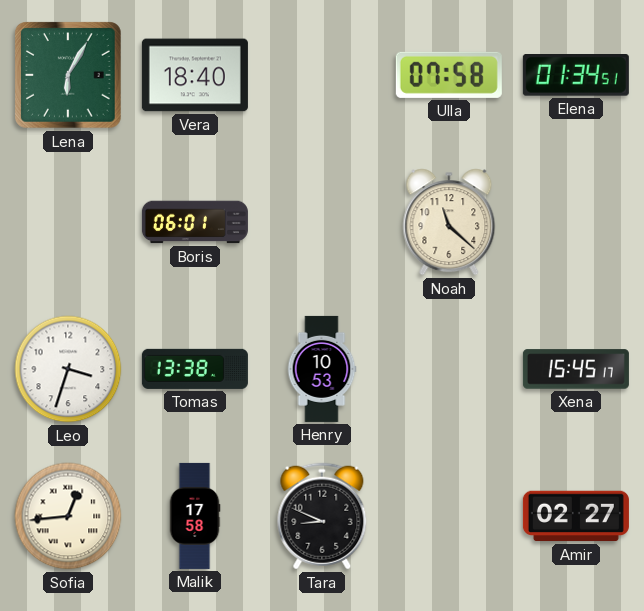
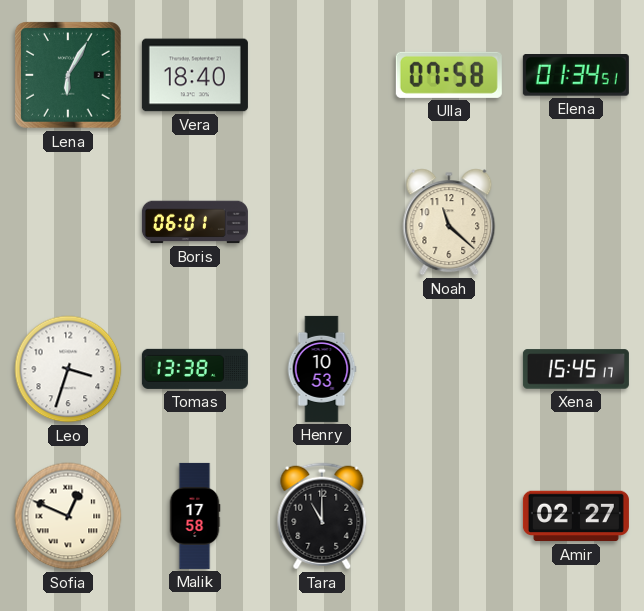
Sofia: 12:44 -> 12:49
Tara: 8:49 -> 11:00
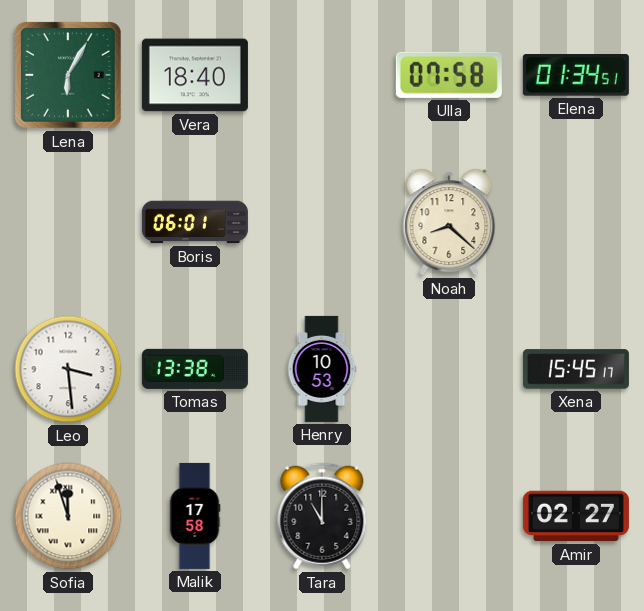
Noah: 11:22 -> 8:22
Leo: 3:33 -> 3:29
Sofia: 12:49 -> 11:57
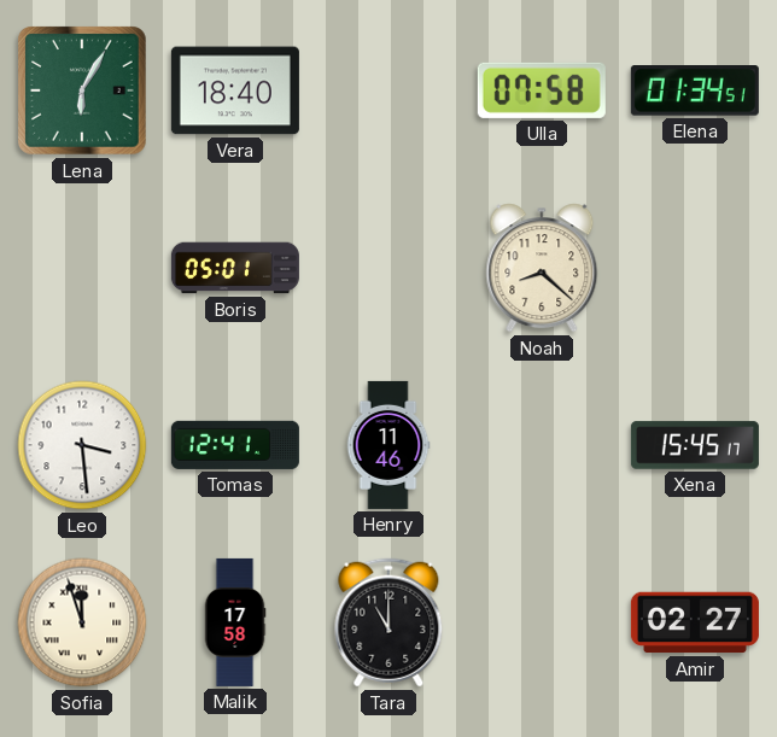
Boris: 06:01 -> 05:01
Tomas: 13:38 -> 12:41
Henry: 10:53 -> 11:46
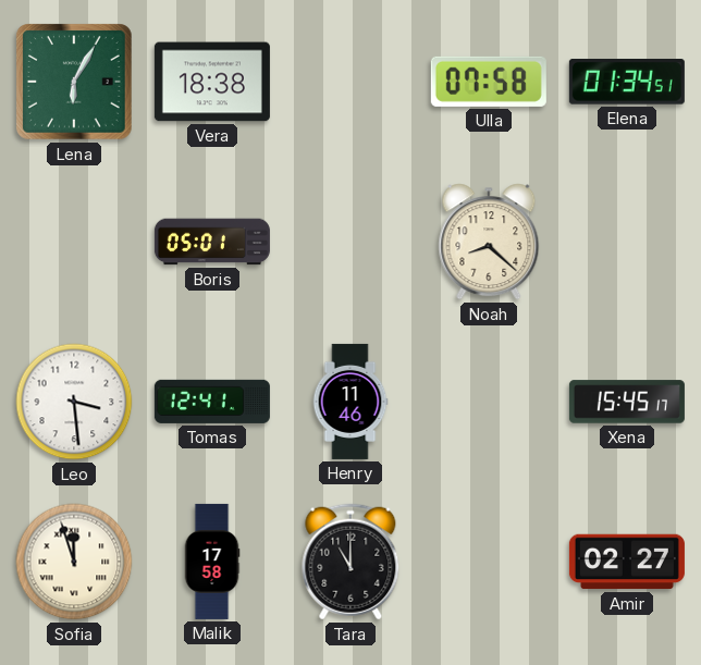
Vera: 18:40 -> 18:38
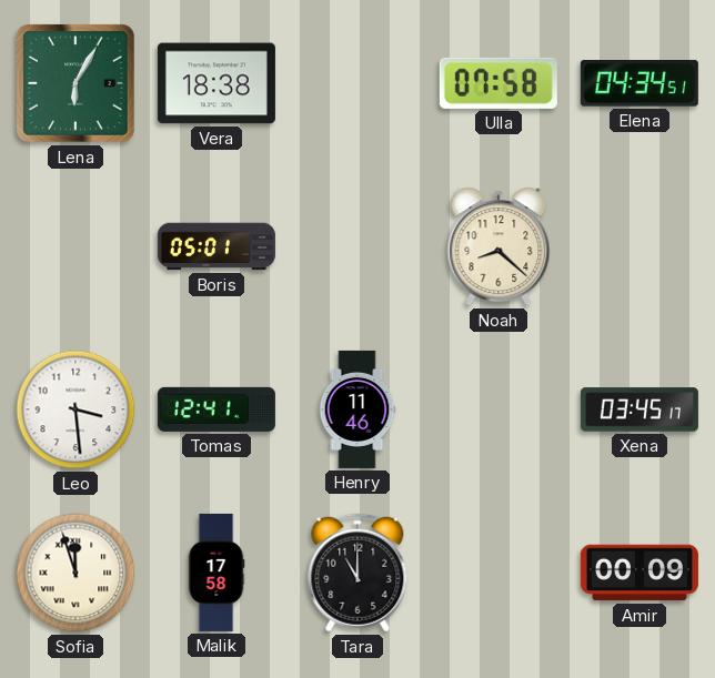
Elena: 01:34 -> 04:34
Xena: 15:45 -> 03:45
Amir: 02:27 -> 00:09
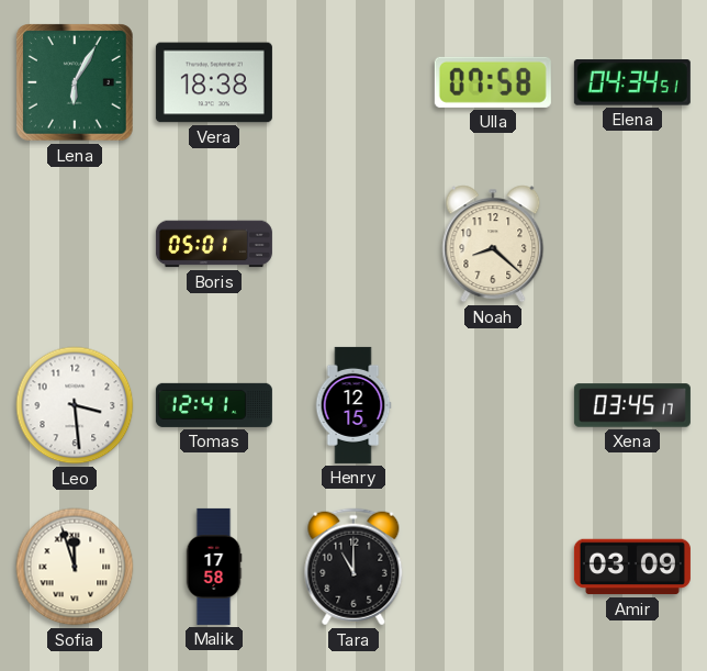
Henry: 11:46 -> 12:15
Amir: 00:09 -> 03:09
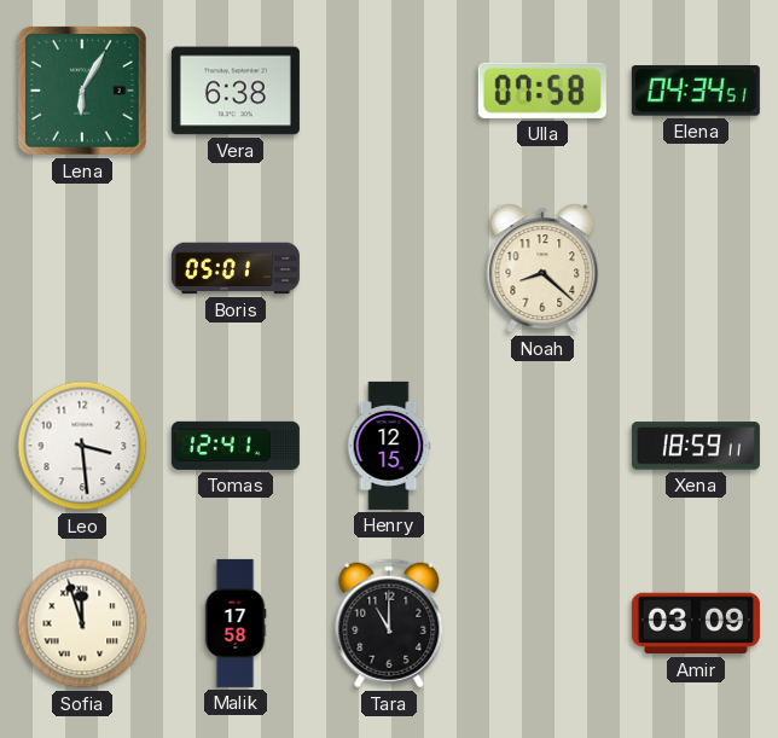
Vera: 18:38 -> 6:38
Xena: 03:45 -> 18:59
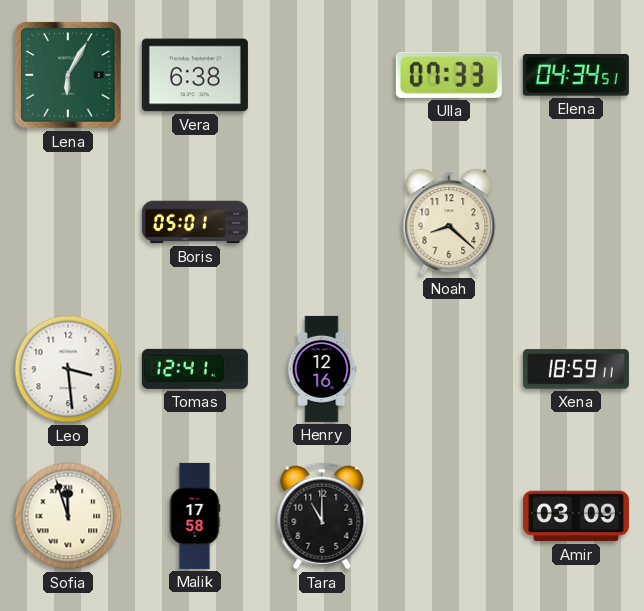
Ulla: 07:58 -> 07:33
Henry: 12:15 -> 12:16
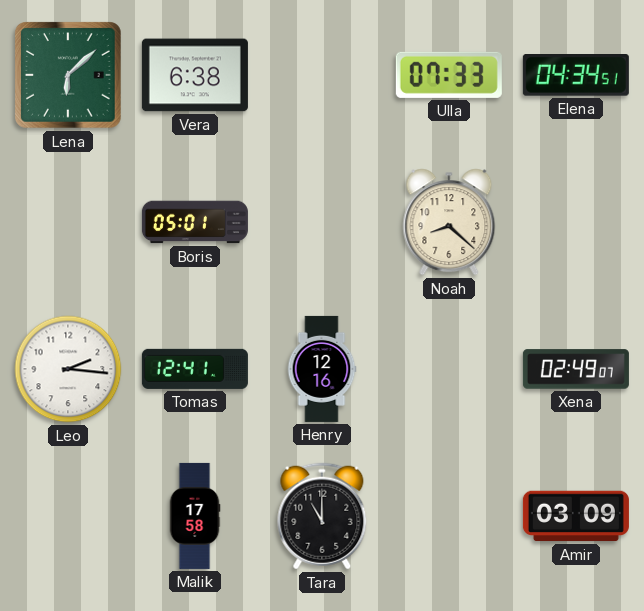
Lena: 6:05 -> 6:08
Leo: 3:29 -> 2:16
Xena: 18:59 -> 02:49
Sofia: 11:57 -> none
